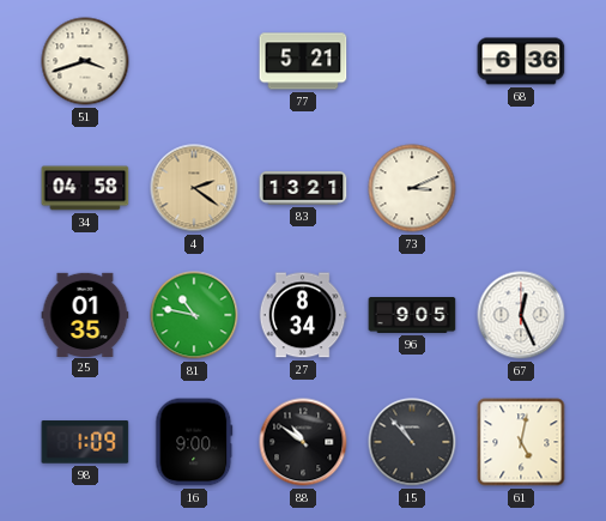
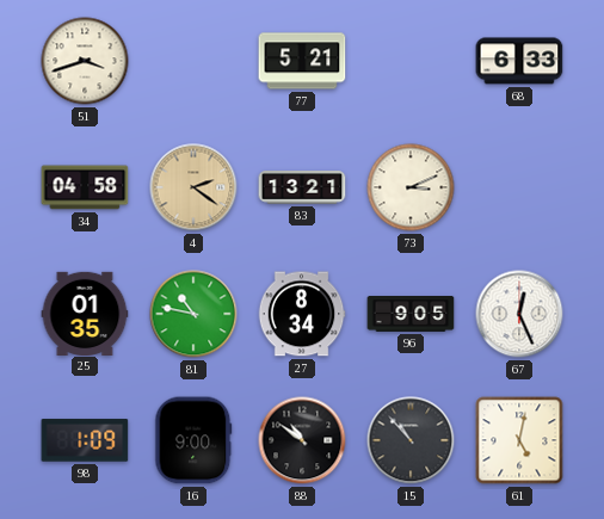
68: 6:36 -> 6:33
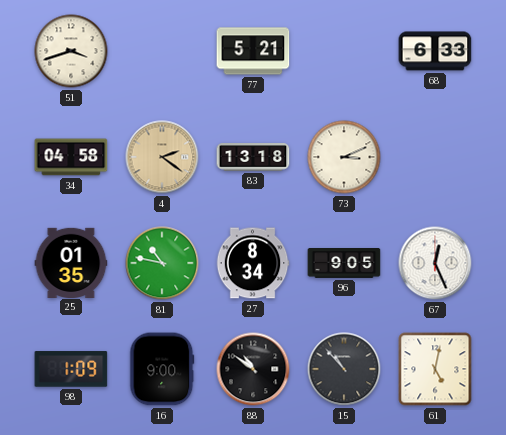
83: 13:21 -> 13:18
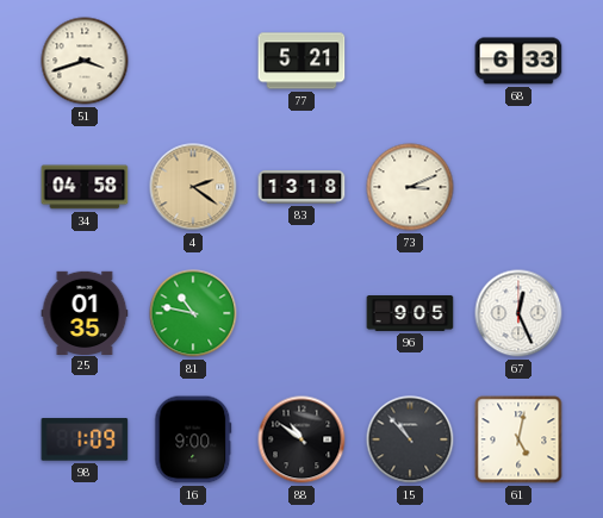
27: 8:34 -> none
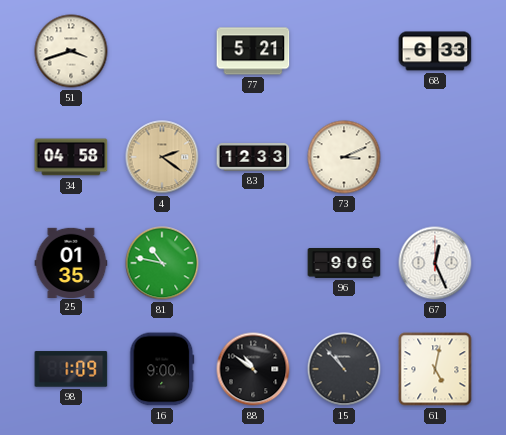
83: 13:18 -> 12:33
96: 9:05 -> 9:06
